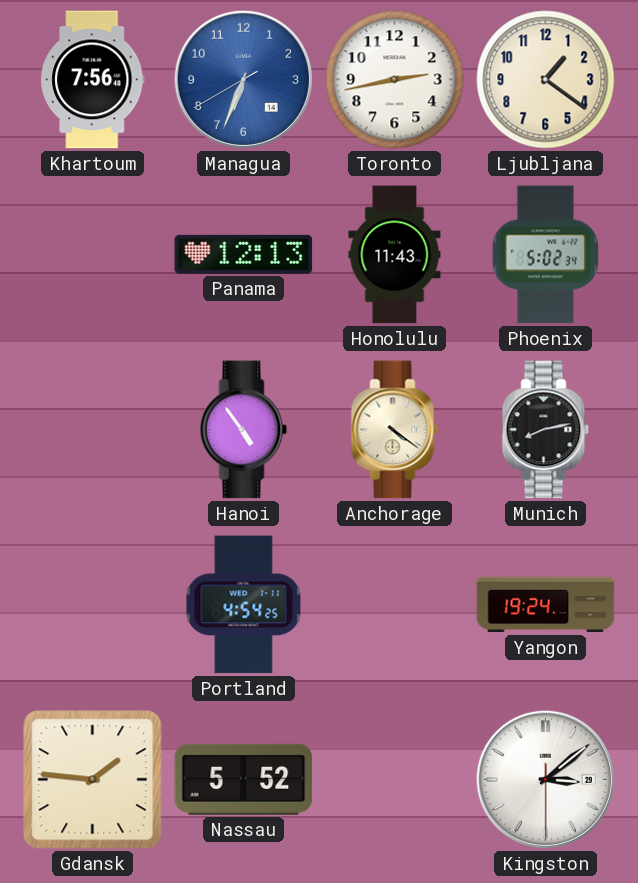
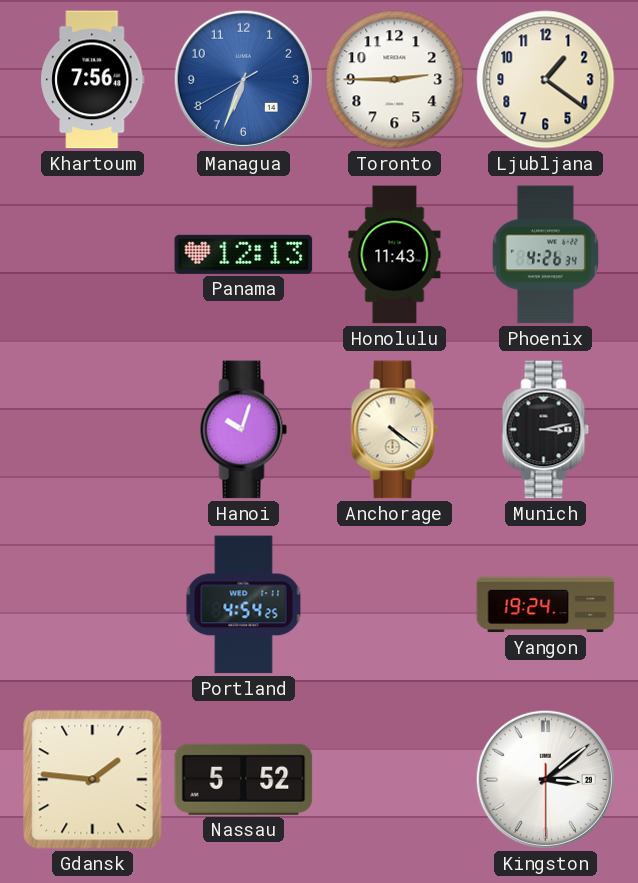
Toronto: 2:43 -> 2:45
Phoenix: 5:02 -> 4:26
Hanoi: 4:54 -> 10:03
Munich: 8:13 -> 3:13
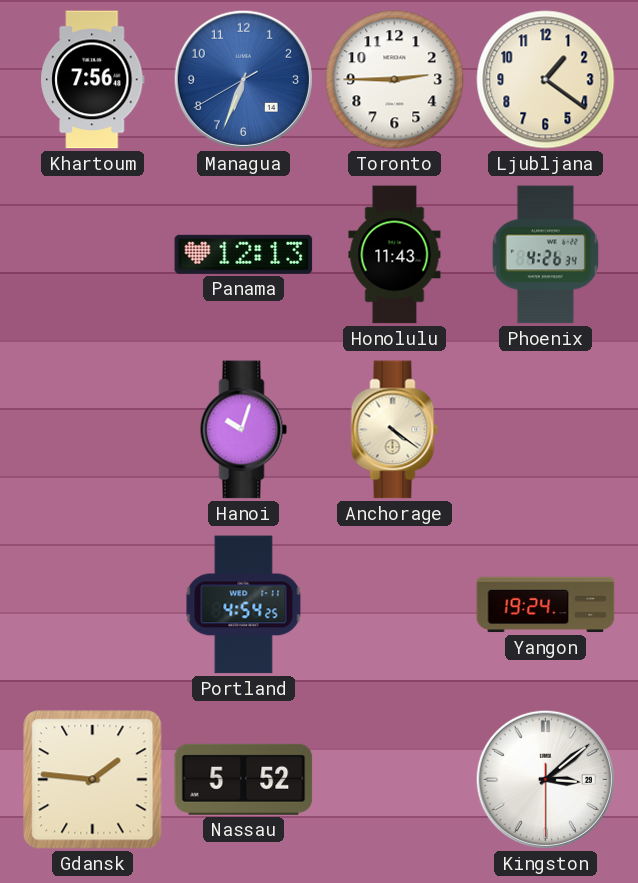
Munich: 3:13 -> none
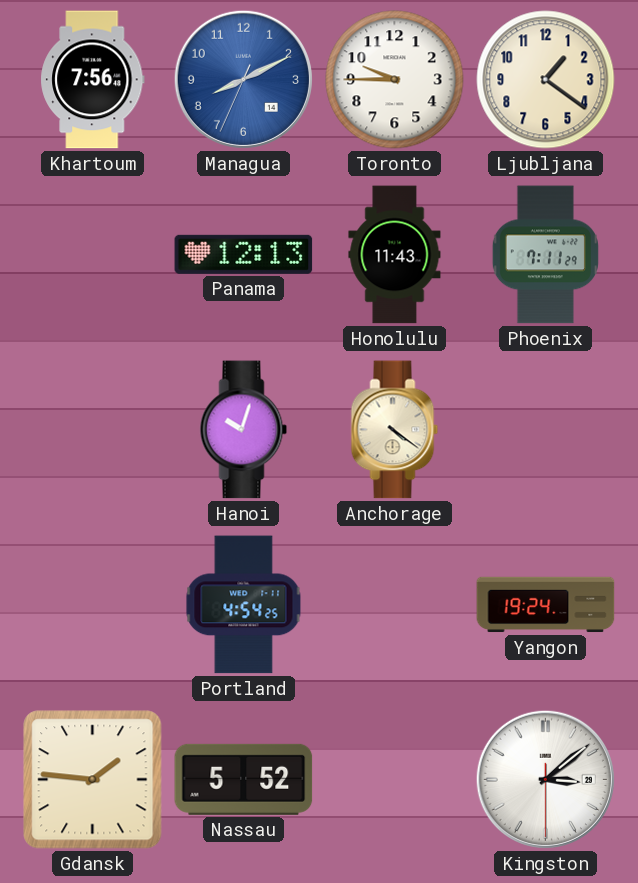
Managua: 6:33 -> 8:10
Toronto: 2:45 -> 9:45
Phoenix: 4:26 -> 7:11
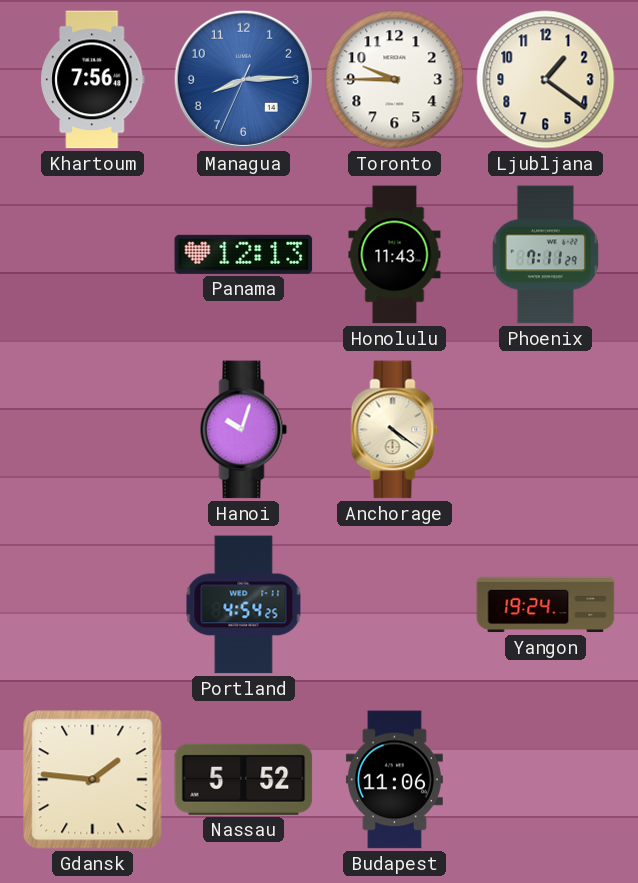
Managua: 8:10 -> 8:14
Budapest: none -> 11:06
Kingston: 3:08 -> none
